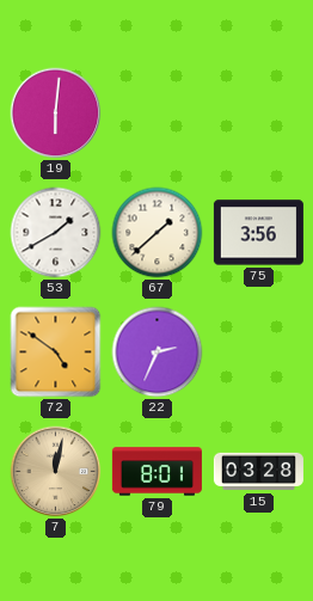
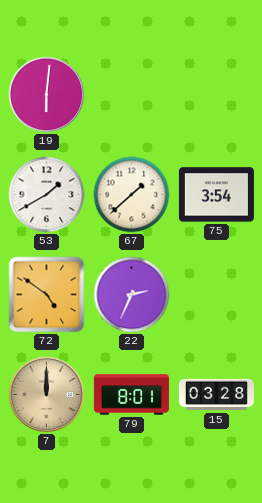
75: 3:56 -> 3:54
7: 12:02 -> 12:00
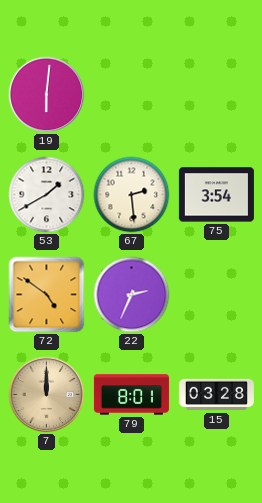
67: 1:38 -> 2:29
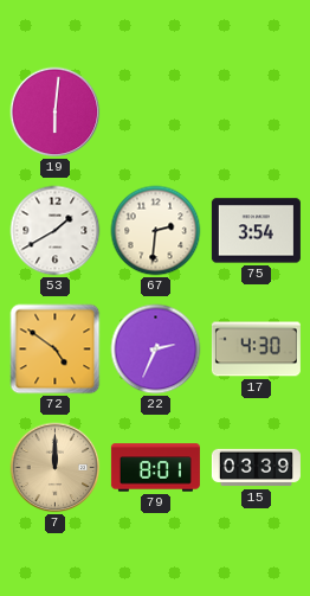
67: 2:29 -> 2:31
17: none -> 4:30
15: 03:28 -> 03:39
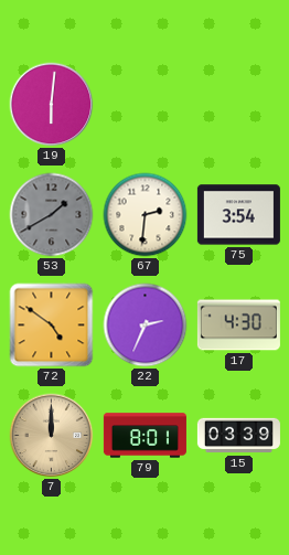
53 dial: white -> grey
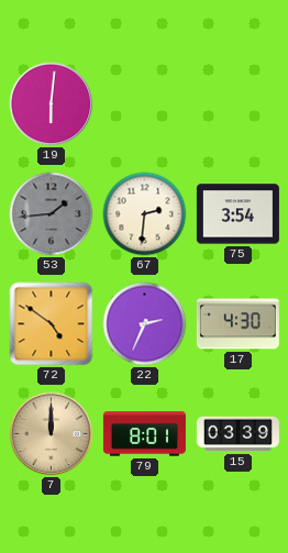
53: 1:40 -> 1:44
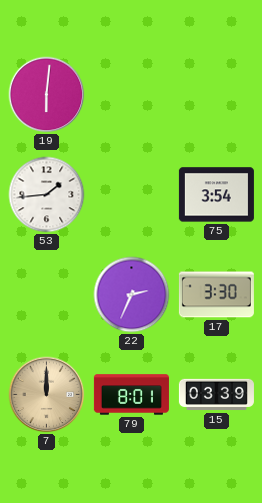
53 dial: grey -> white
67: 2:31 -> none
72: 4:51 -> none
17: 4:30 -> 3:30
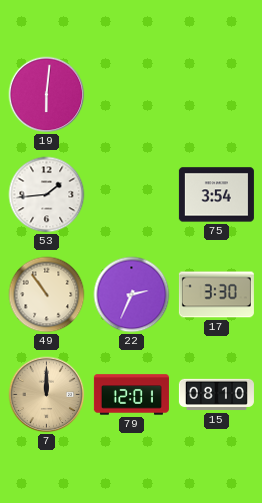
49: none -> 10:54
79: 8:01 -> 12:01
15: 03:39 -> 08:10
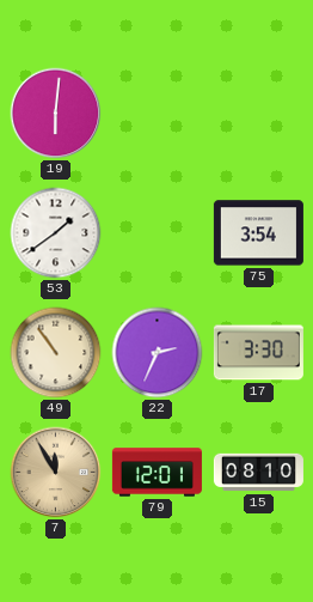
53: 1:44 -> 1:39
7: 12:00 -> 11:55
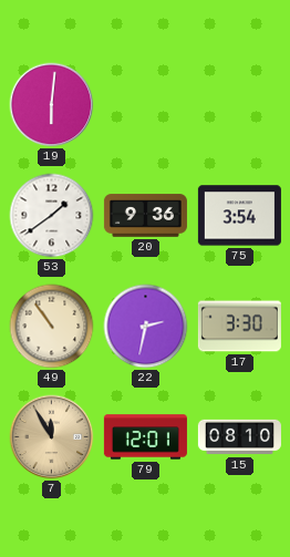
20: none -> 9:36
22: 2:34 -> 2:32
